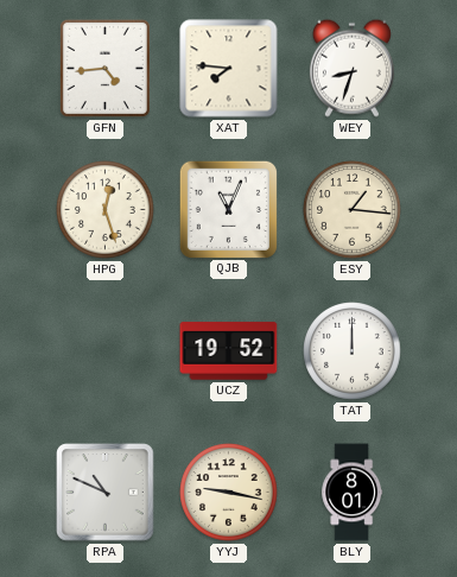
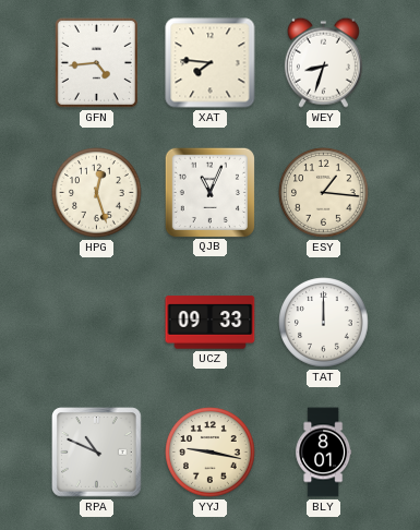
UCZ: 19:52 -> 09:33
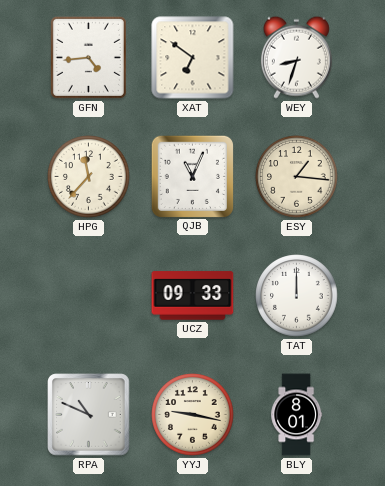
XAT: 7:46 -> 6:51
HPG: 12:27 -> 11:37
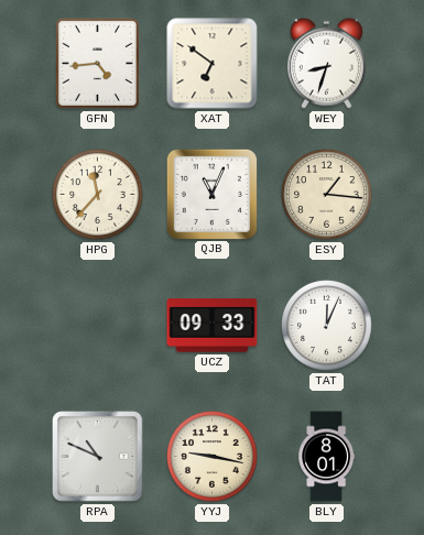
TAT: 12:00 -> 12:04
